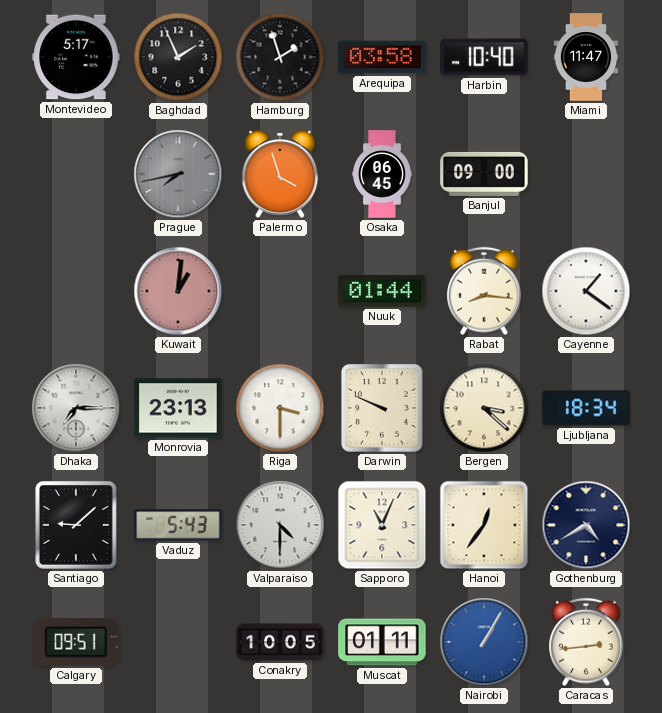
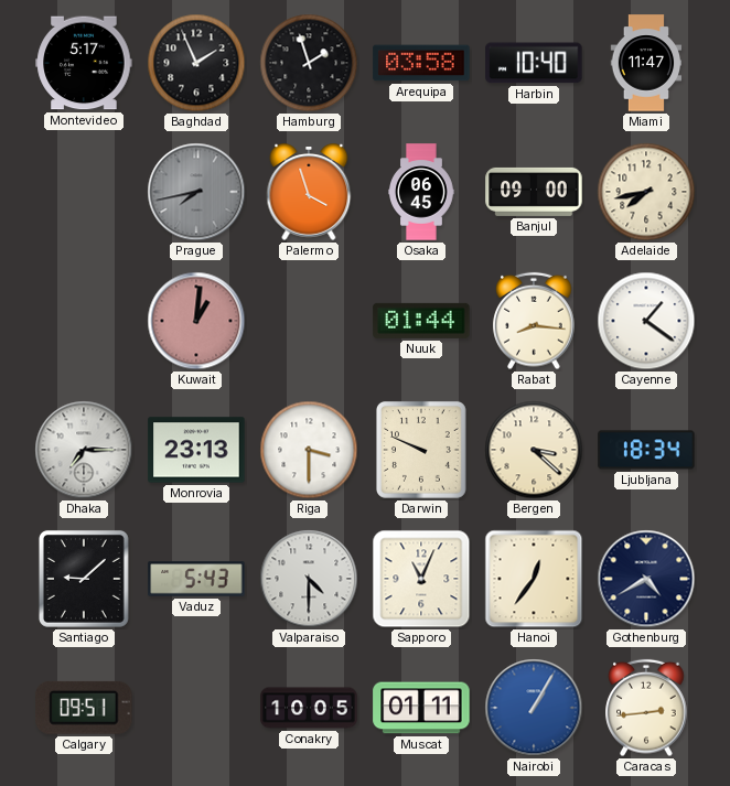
Adelaide: none -> 7:43
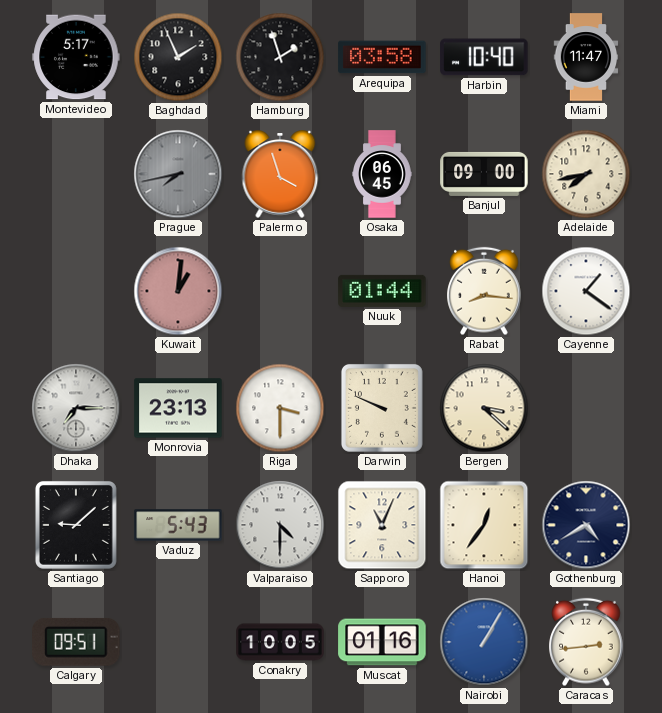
Ljubljana: 18:34 -> none
Muscat: 01:11 -> 01:16
